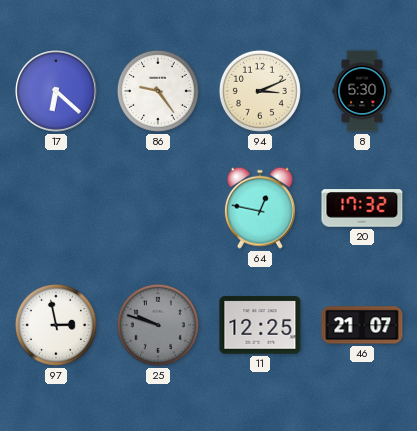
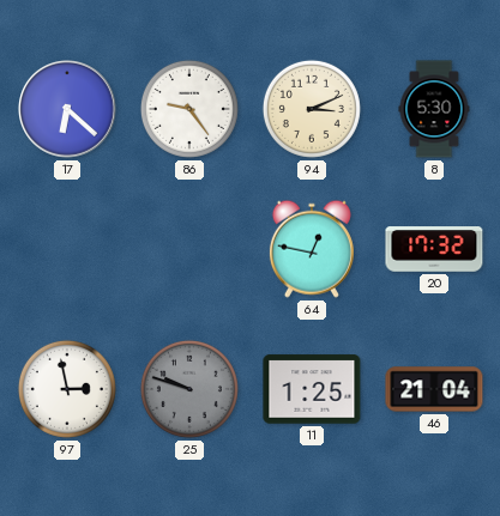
11: 12:25 -> 1:25
46: 21:07 -> 21:04
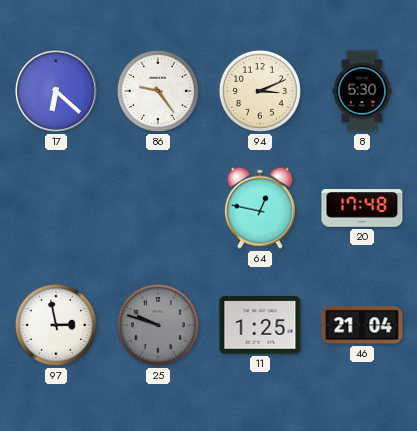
20: 17:32 -> 17:48
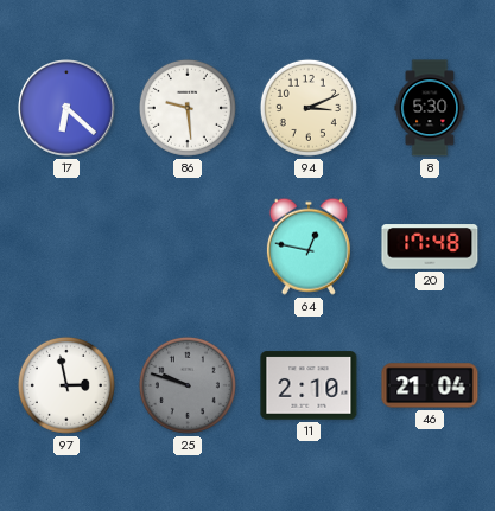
86: 9:24 -> 9:29
11: 1:25 -> 2:10
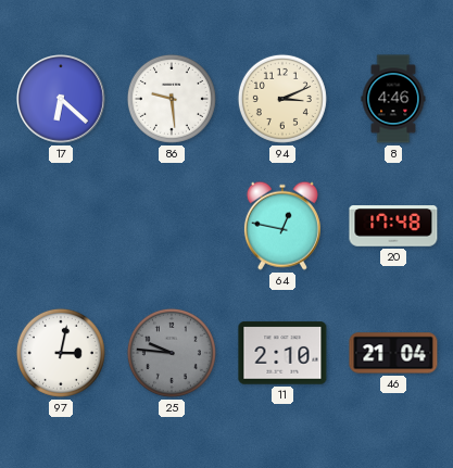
8: 5:30 -> 4:46
97: 2:58 -> 3:02
25: 9:48 -> 9:46
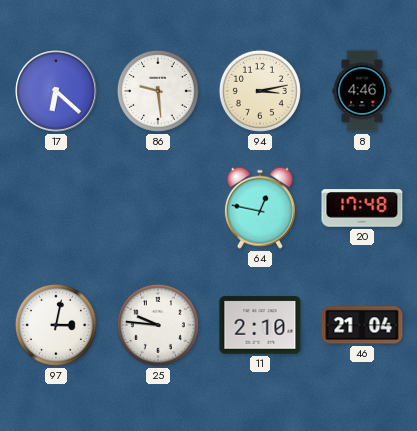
94: 3:11 -> 3:13
25 dial: grey -> white
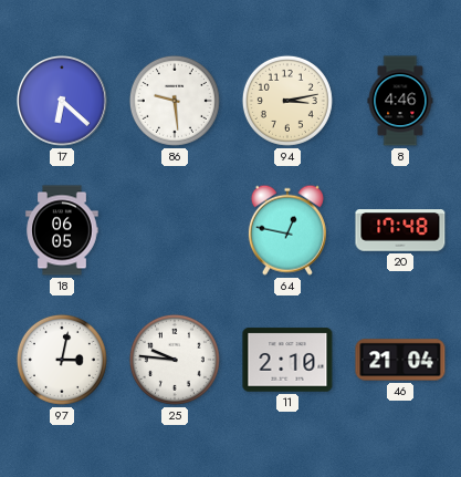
18: none -> 06:05
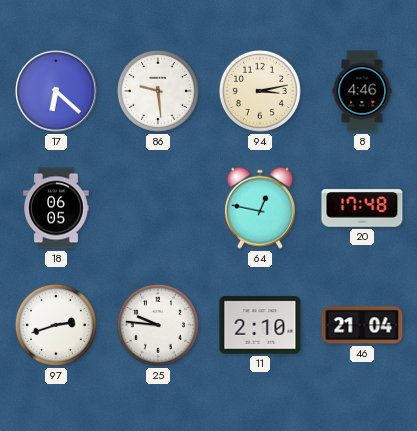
97: 3:02 -> 2:42
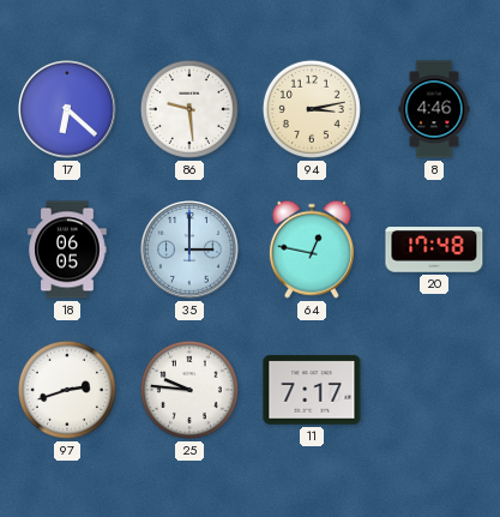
35: none -> 3:00
11: 2:10 -> 7:17
46: 21:04 -> none
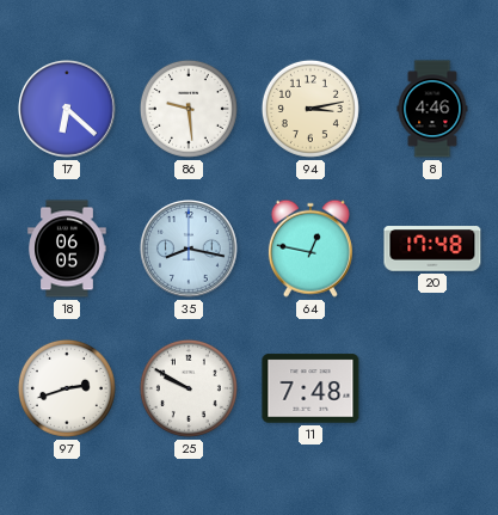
35: 3:00 -> 8:17
25: 9:46 -> 9:50
11: 7:17 -> 7:48
